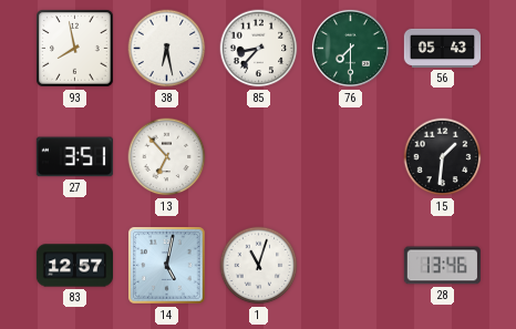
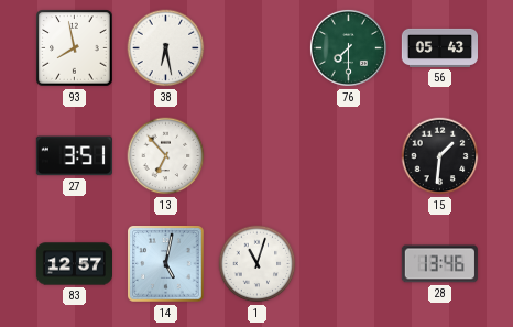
85: 8:37 -> none
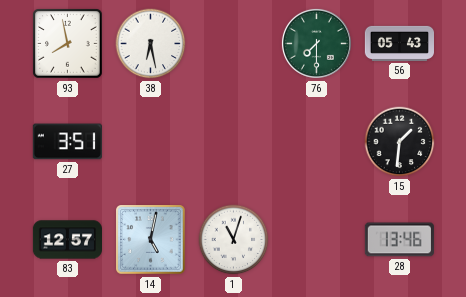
13: 6:53 -> none
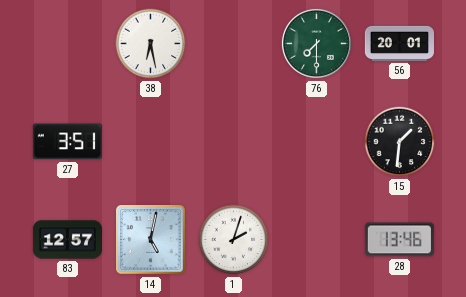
93: 7:58 -> none
56: 05:43 -> 20:01
1: 11:03 -> 2:03
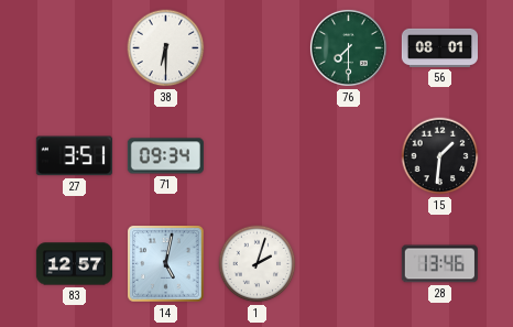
38: 6:28 -> 6:30
56: 20:01 -> 08:01
71: none -> 09:34
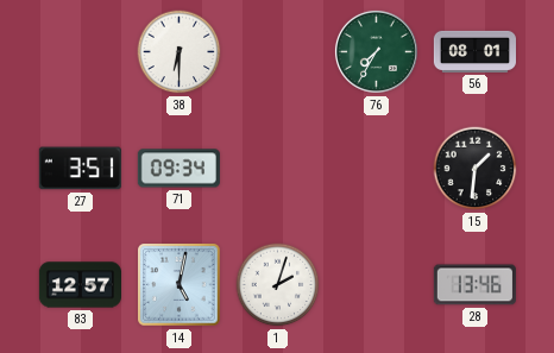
76: 7:30 -> 7:35
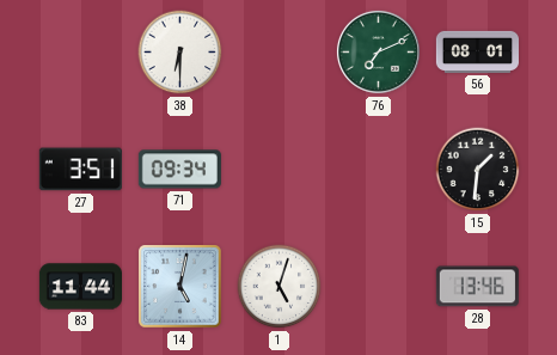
76: 7:35 -> 7:11
83: 12:57 -> 11:44
1: 2:03 -> 5:03
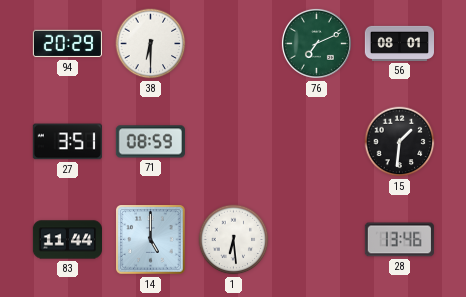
94: none -> 20:29
71: 09:34 -> 08:59
14: 5:02 -> 5:00
1: 5:03 -> 6:29
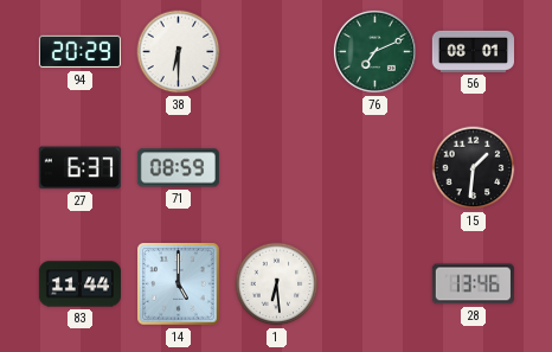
27: 3:51 -> 6:37
